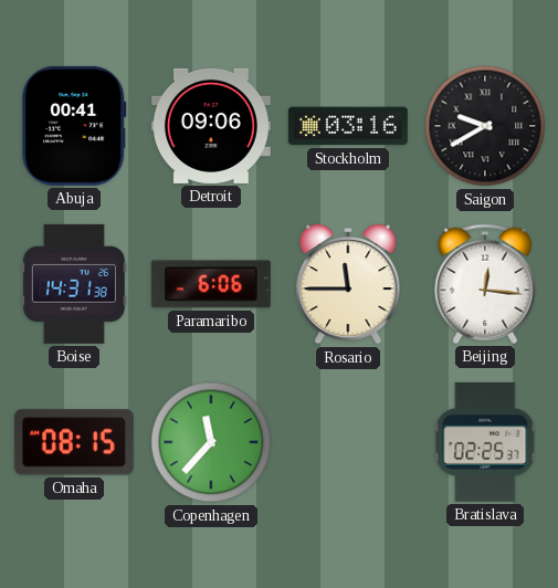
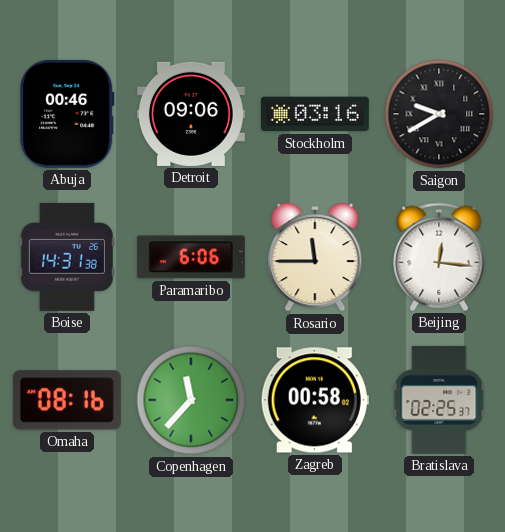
Abuja: 00:41 -> 00:46
Omaha: 08:15 -> 08:16
Zagreb: none -> 00:58
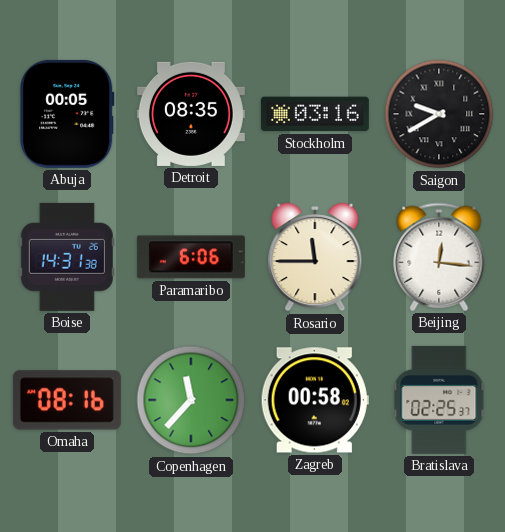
Abuja: 00:46 -> 00:05
Detroit: 09:06 -> 08:35
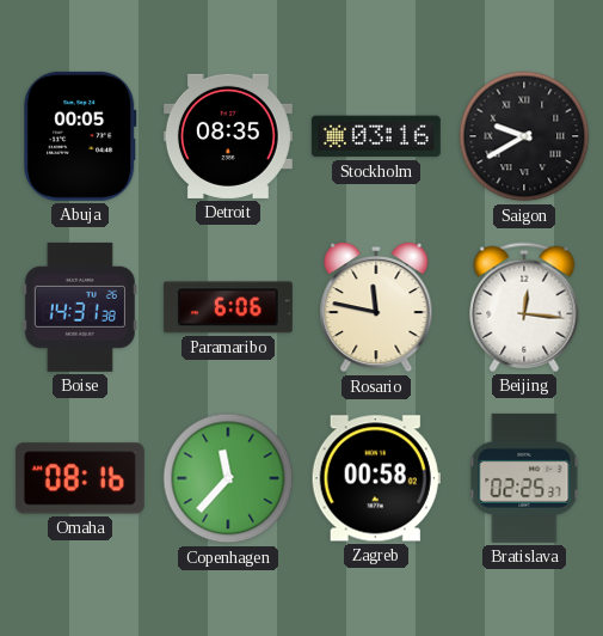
Rosario: 11:45 -> 11:47
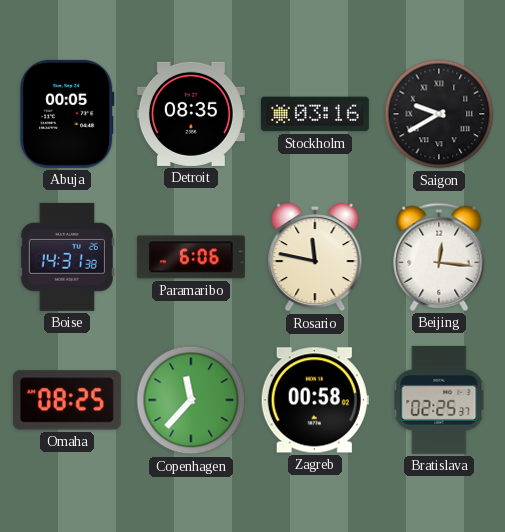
Omaha: 08:16 -> 08:25
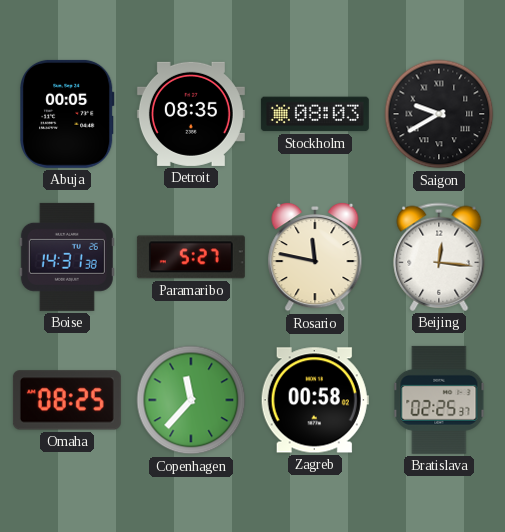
Stockholm: 03:16 -> 08:03
Paramaribo: 6:06 -> 5:27
